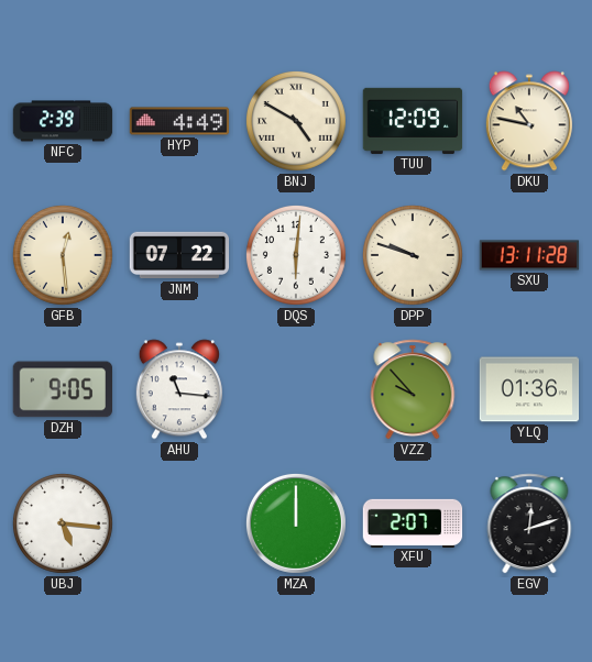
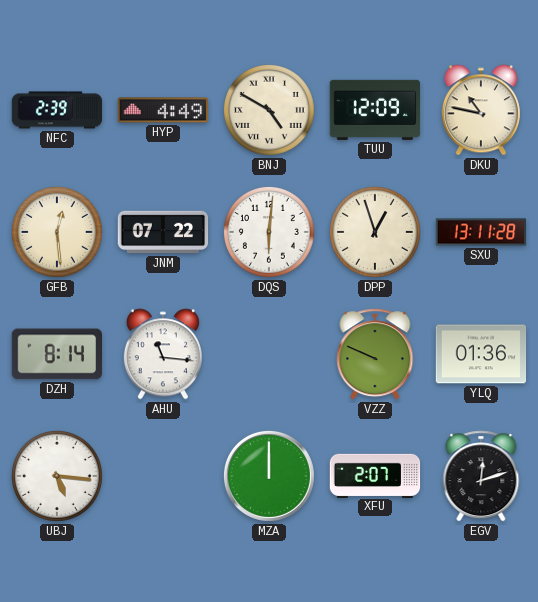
DPP: 9:48 -> 12:57
DZH: 9:05 -> 8:14
VZZ: 9:53 -> 9:49
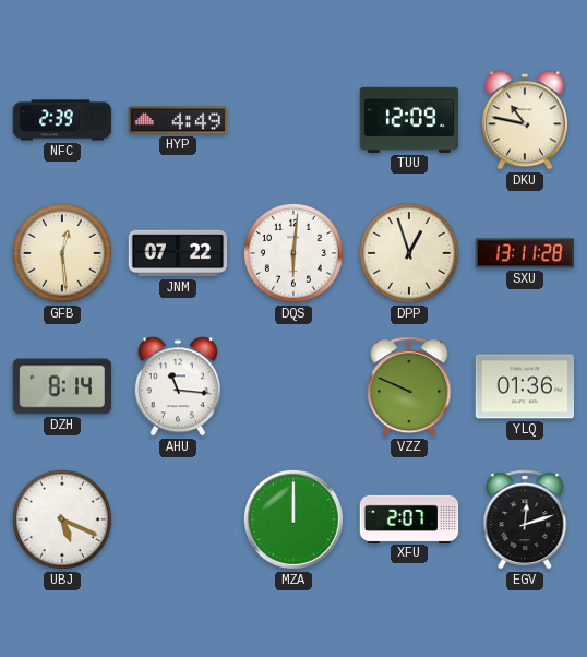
BNJ: 4:50 -> none
UBJ: 5:16 -> 5:19
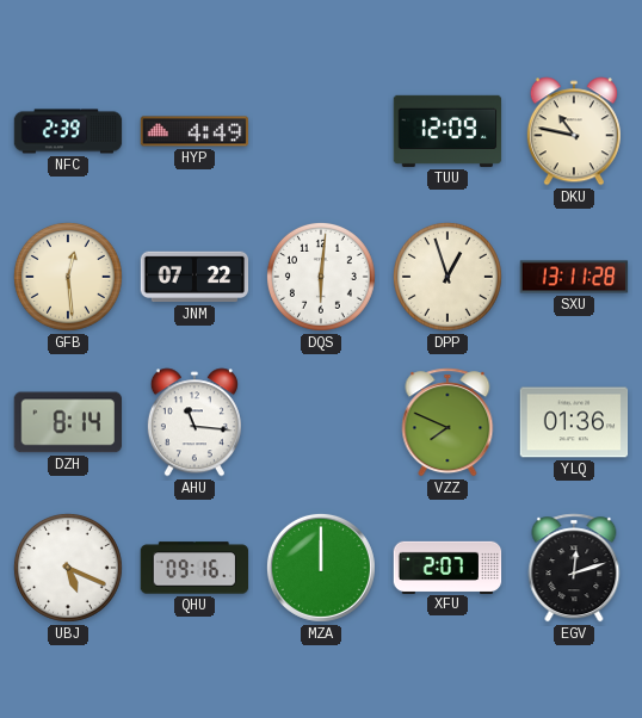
VZZ: 9:49 -> 7:49
QHU: none -> 09:16
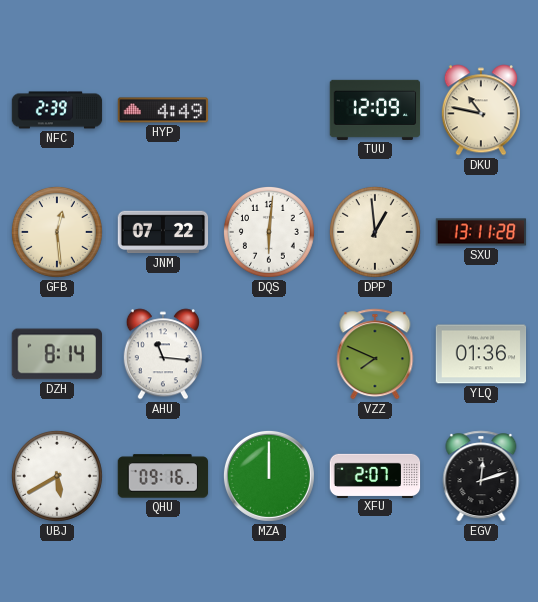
DPP: 12:57 -> 12:59
UBJ: 5:19 -> 5:40
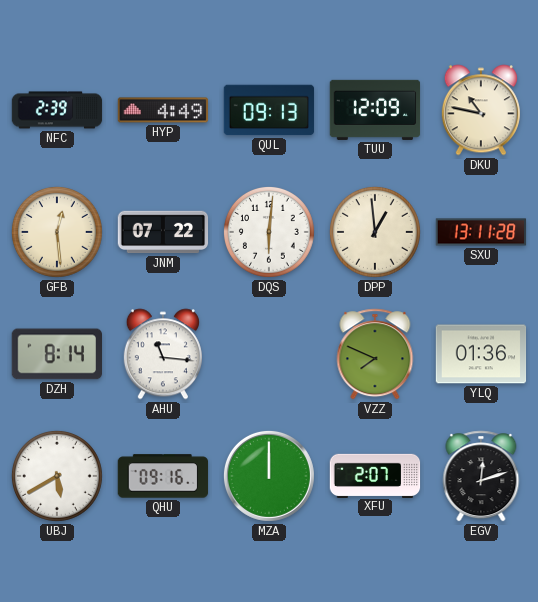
QUL: none -> 09:13
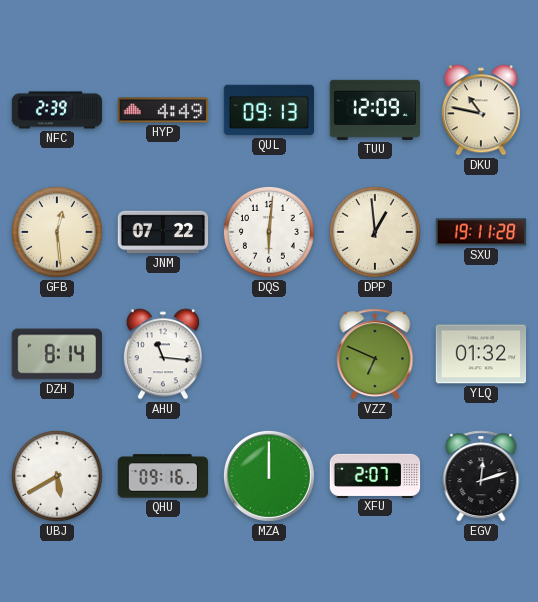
SXU: 13:11 -> 19:11
VZZ: 7:49 -> 6:49
YLQ: 01:36 -> 01:32
